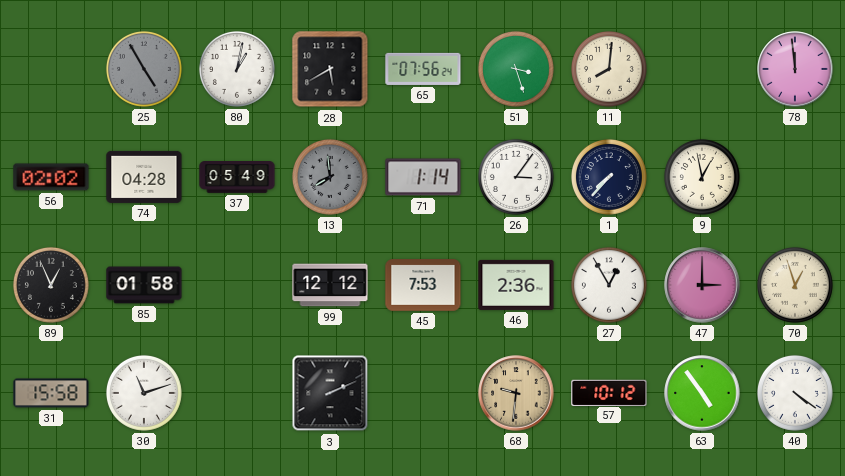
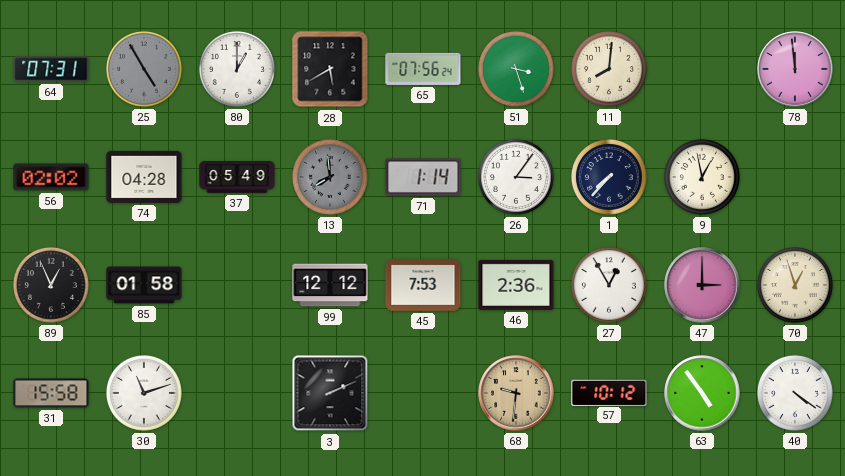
64: none -> 07:31
80: 1:02 -> 1:00
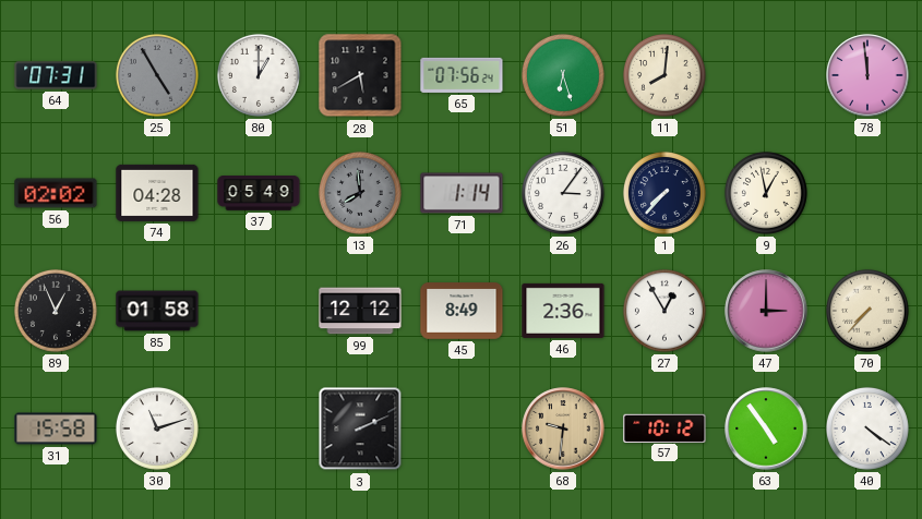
51: 3:27 -> 6:27
45: 7:53 -> 8:49
70: 12:57 -> 7:37
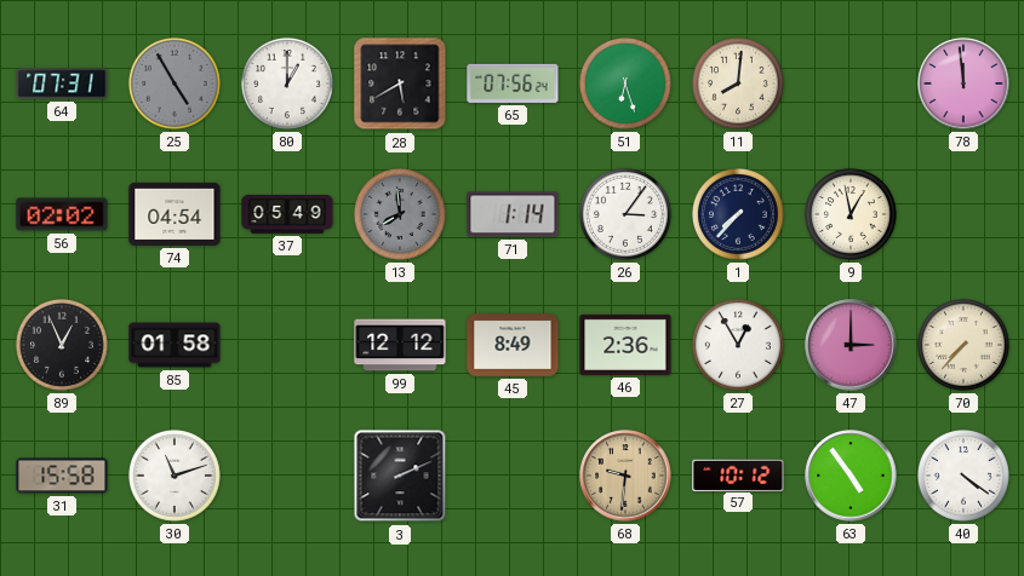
74: 04:28 -> 04:54
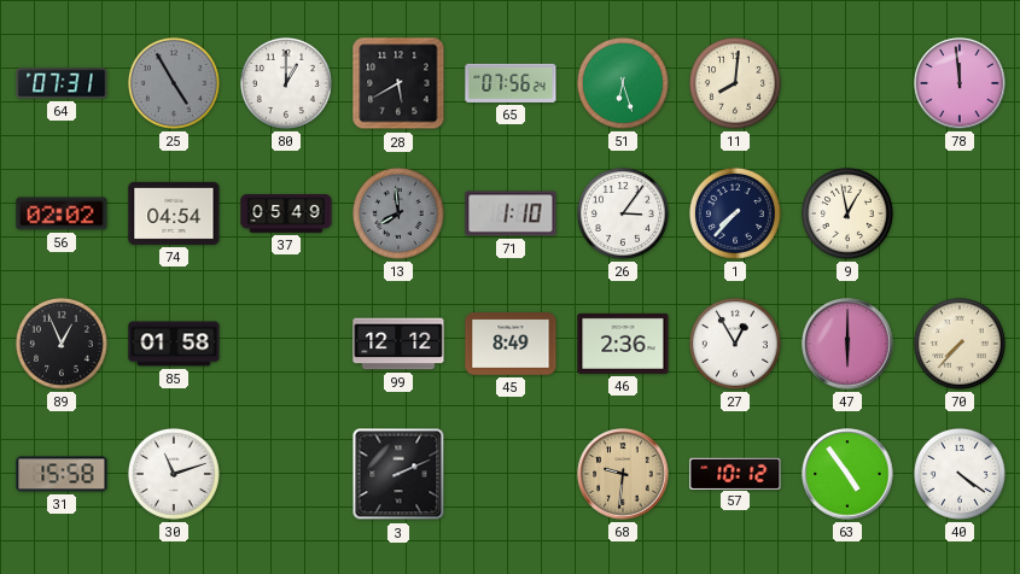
71: 1:14 -> 1:10
47: 3:00 -> 6:00
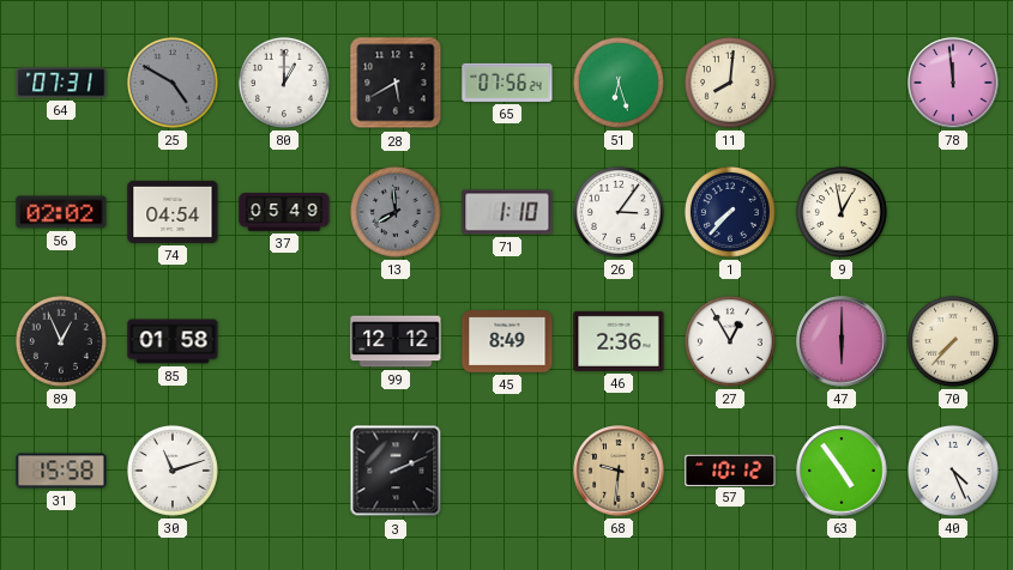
25: 4:55 -> 4:50
40: 4:21 -> 4:26
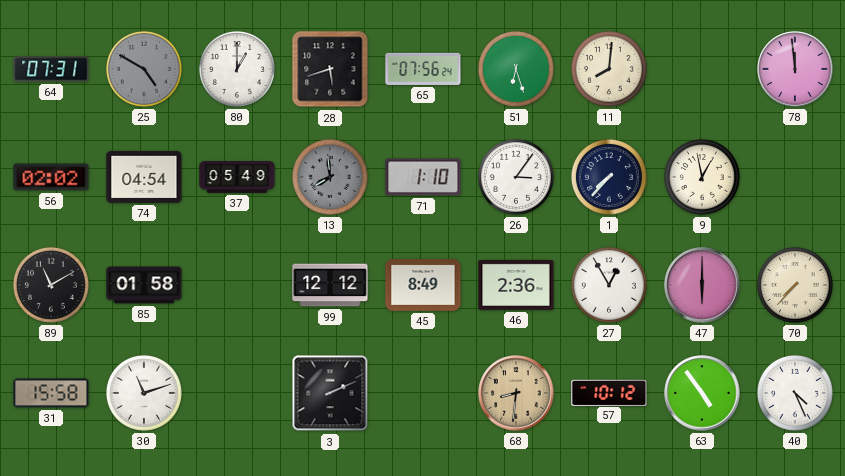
28: 5:40 -> 5:42
89: 12:56 -> 11:10
68: 9:31 -> 8:31
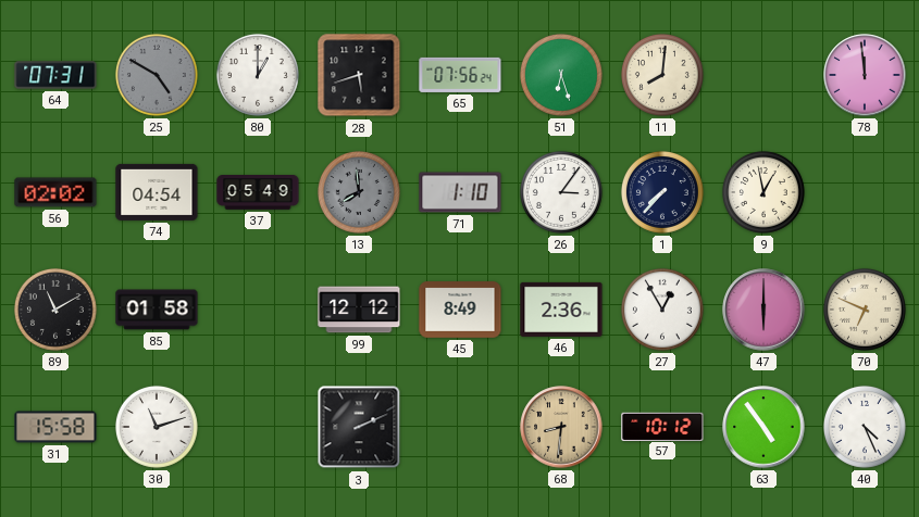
70: 7:37 -> 6:49
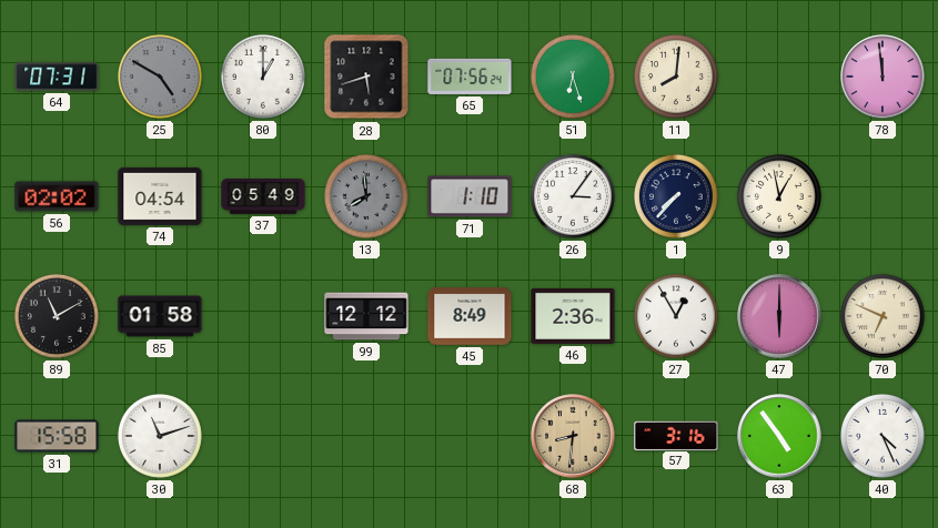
3: 2:11 -> none
57: 10:12 -> 3:16
